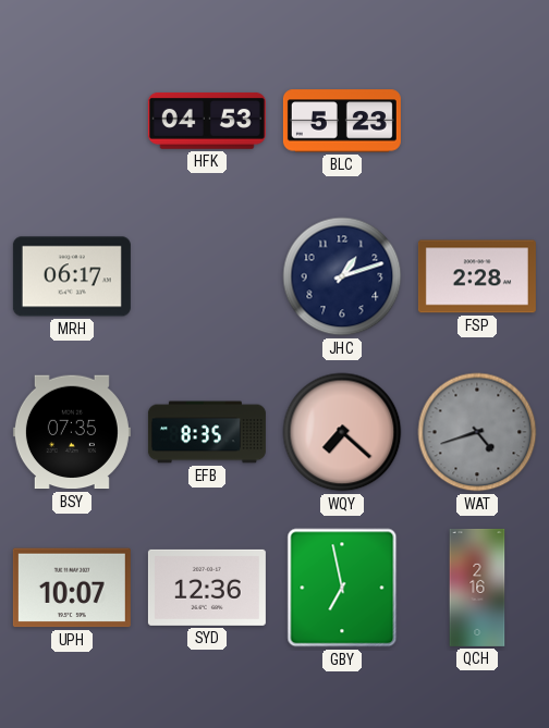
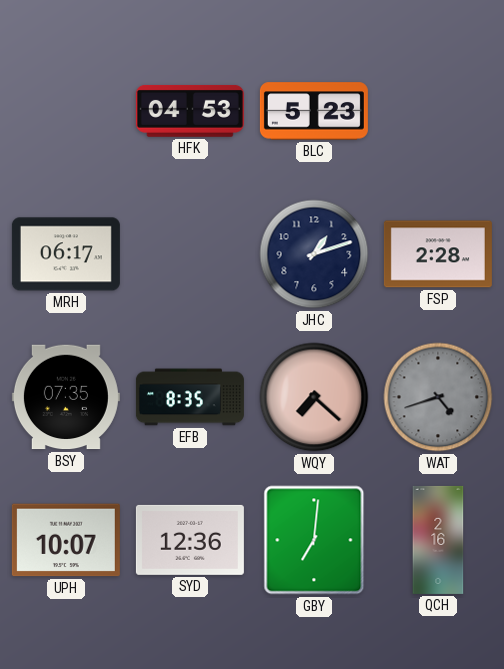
GBY: 6:58 -> 7:01
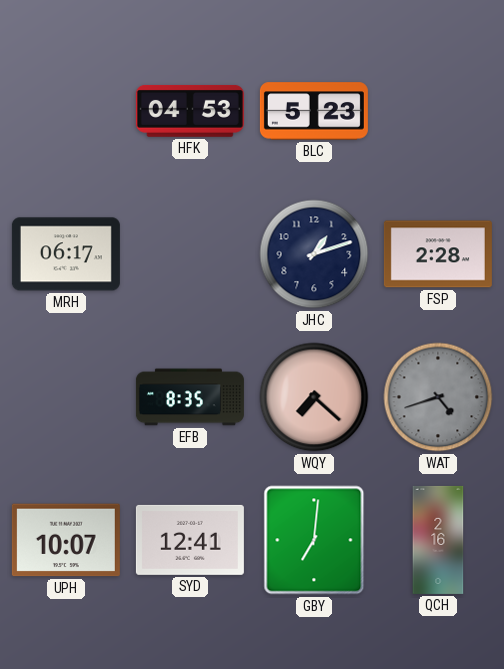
BSY: 07:35 -> none
SYD: 12:36 -> 12:41
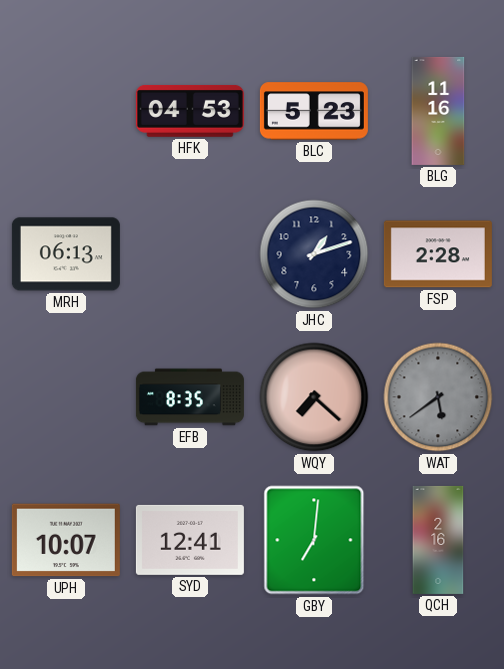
BLG: none -> 11:16
MRH: 06:17 -> 06:13
WAT: 4:42 -> 5:39
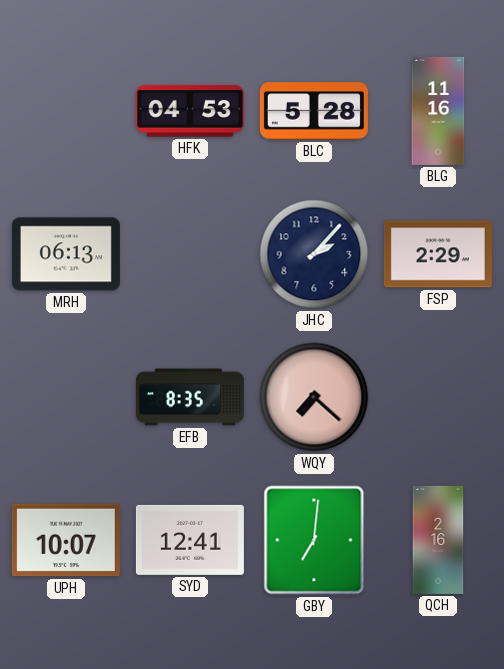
BLC: 5:23 -> 5:28
JHC: 1:12 -> 2:07
FSP: 2:28 -> 2:29
WAT: 5:39 -> none
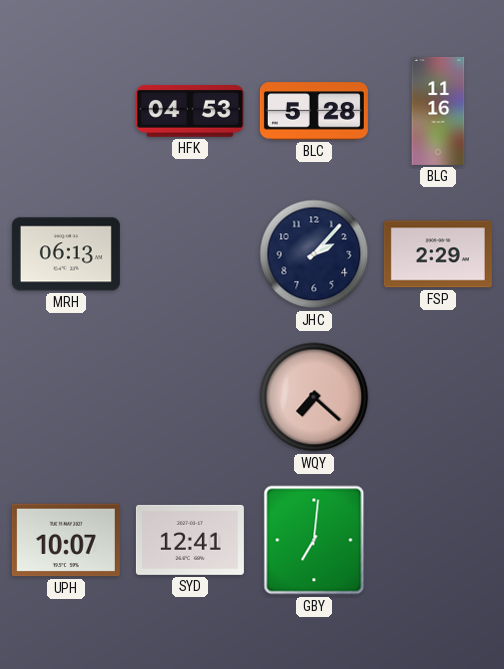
EFB: 8:35 -> none
QCH: 2:16 -> none
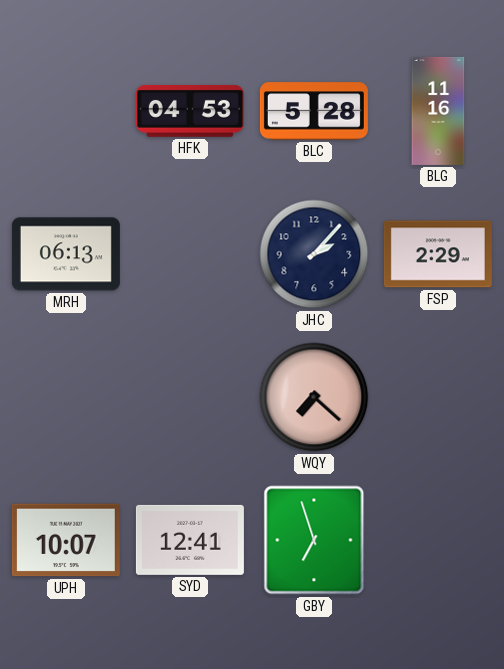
GBY: 7:01 -> 6:57
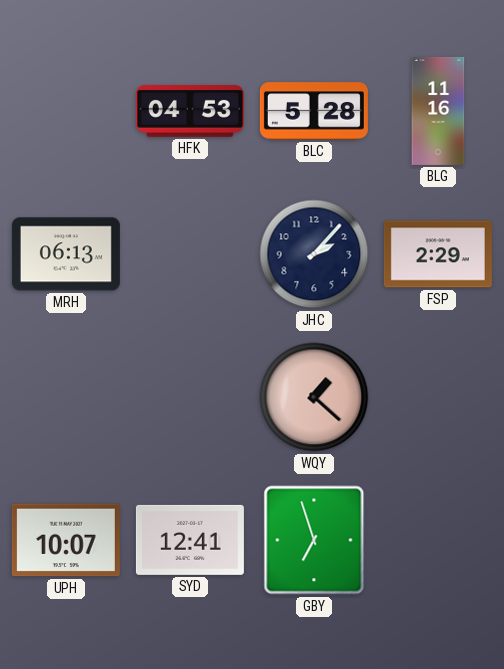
WQY: 7:22 -> 1:22
